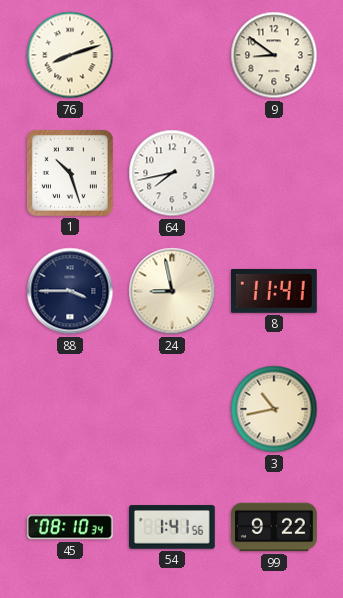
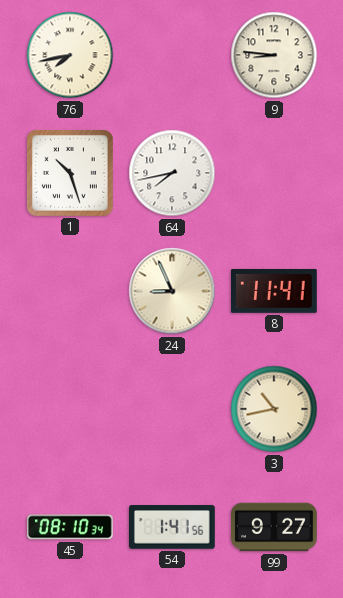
76: 8:12 -> 7:43
9: 8:51 -> 8:46
88: 3:45 -> none
24: 8:58 -> 8:56
99: 9:22 -> 9:27
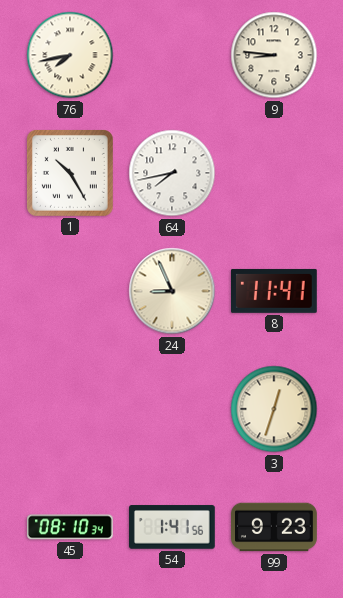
1: 10:27 -> 10:25
3: 10:43 -> 12:33
99: 9:27 -> 9:23
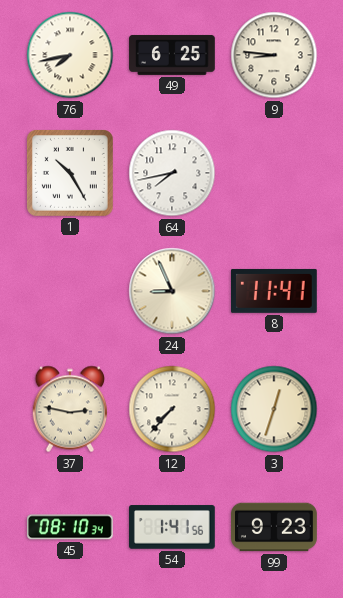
49: none -> 6:25
37: none -> 2:47
12: none -> 7:37
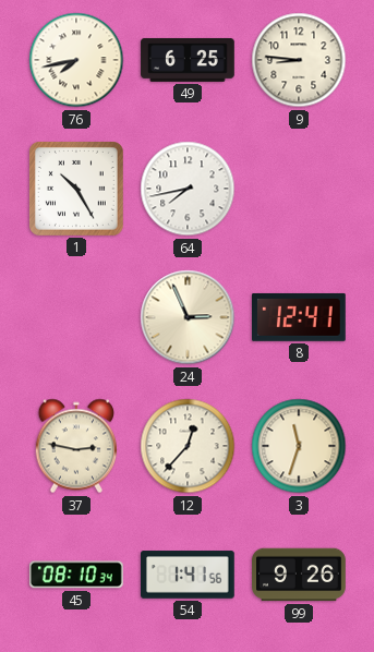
24: 8:56 -> 2:56
8: 11:41 -> 12:41
12: 7:37 -> 12:37
3: 12:33 -> 11:33
99: 9:23 -> 9:26
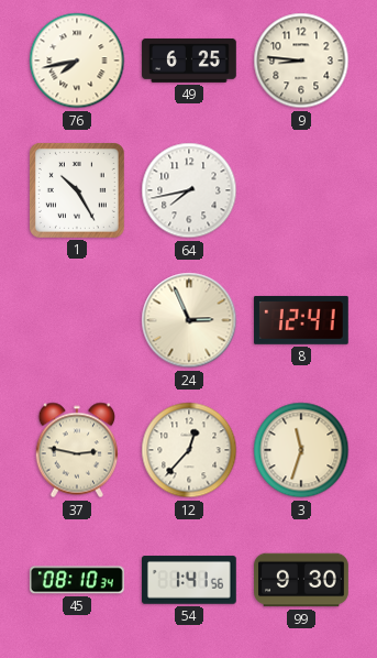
99: 9:26 -> 9:30
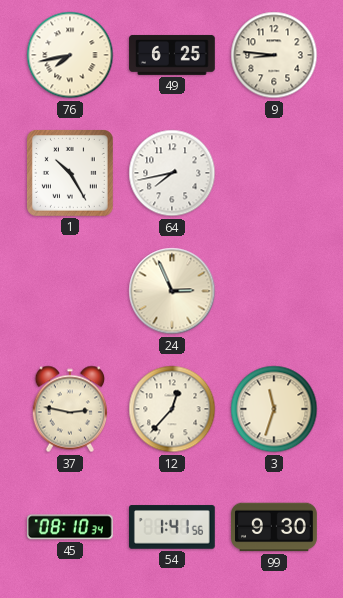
8: 12:41 -> none
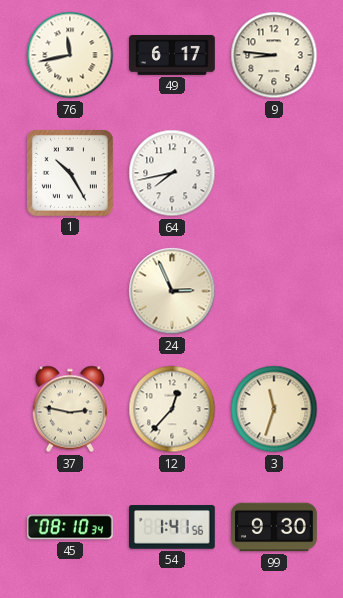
76: 7:43 -> 11:43
49: 6:25 -> 6:17
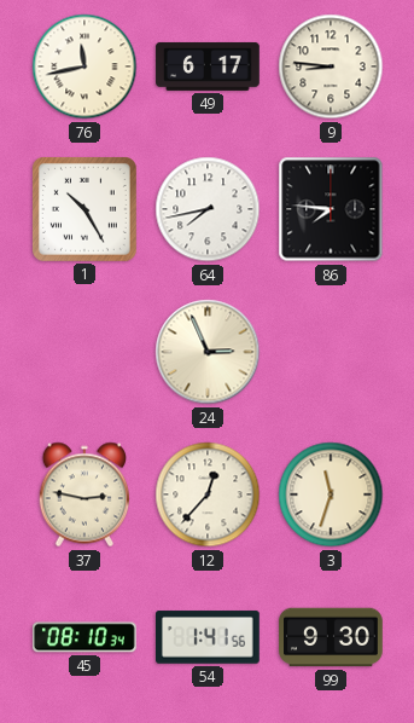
86: none -> 7:46
